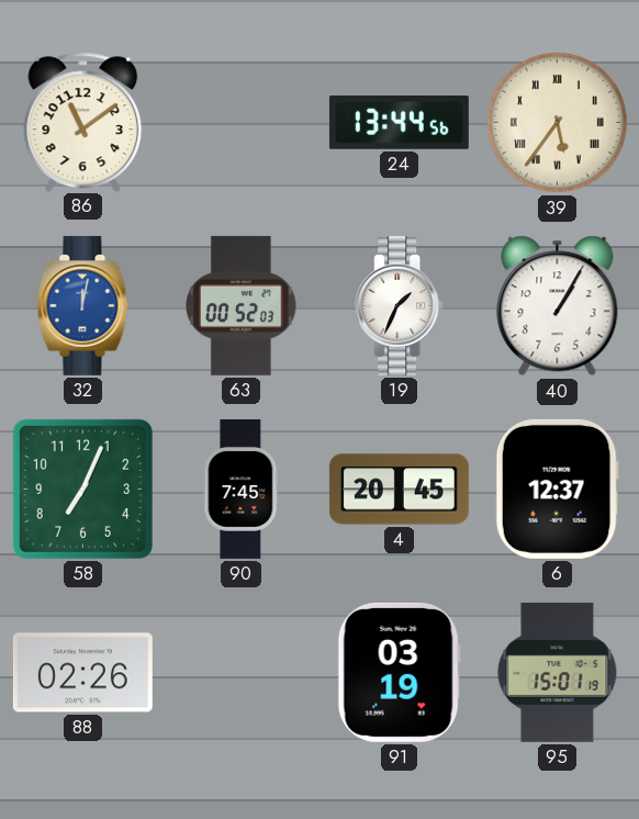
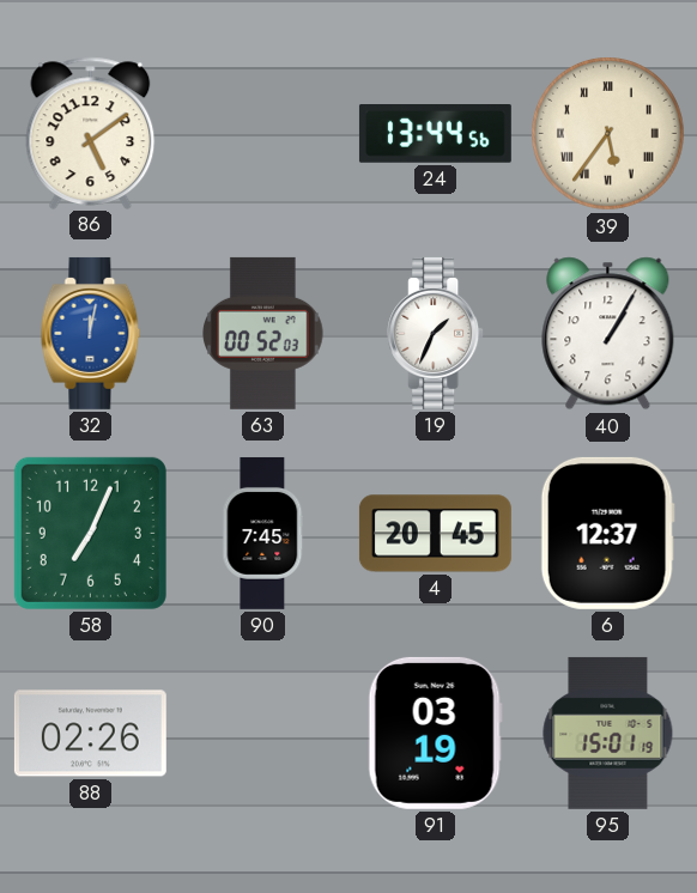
86: 11:09 -> 5:09
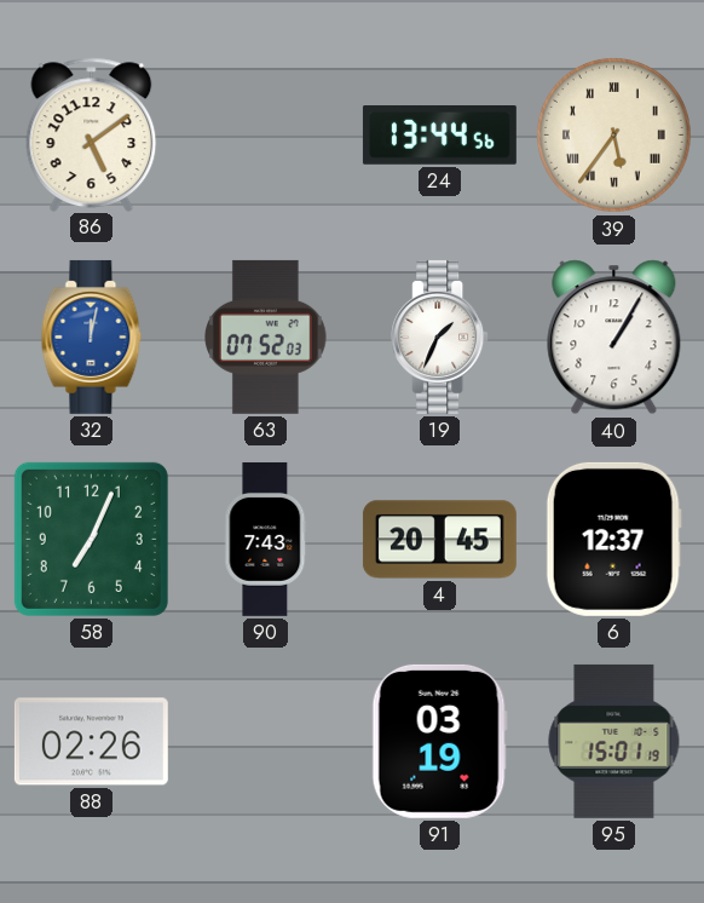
63: 00:52 -> 07:52
90: 7:45 -> 7:43
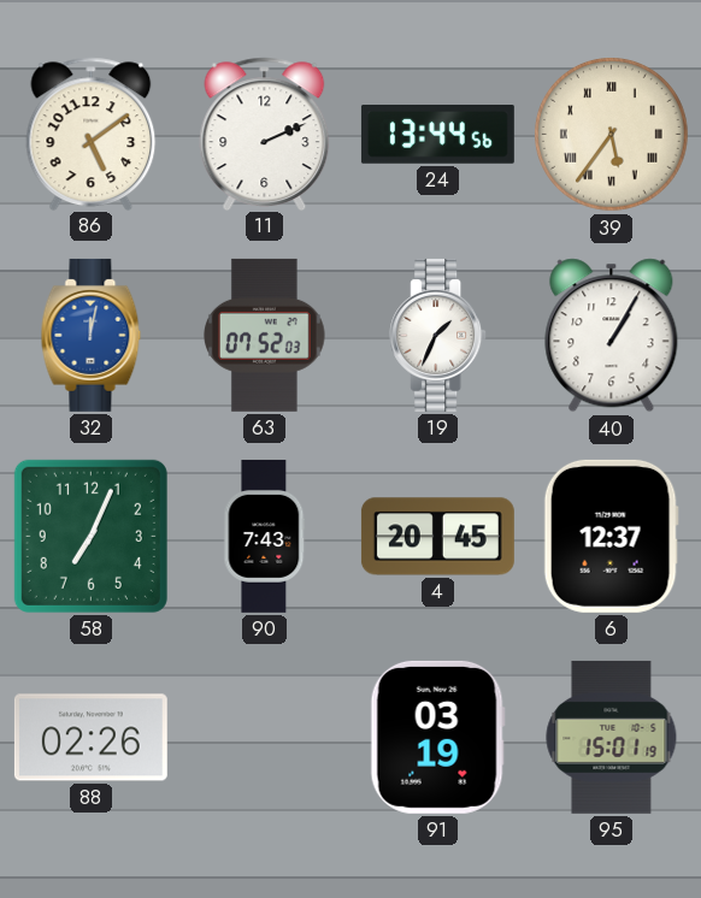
11: none -> 2:11
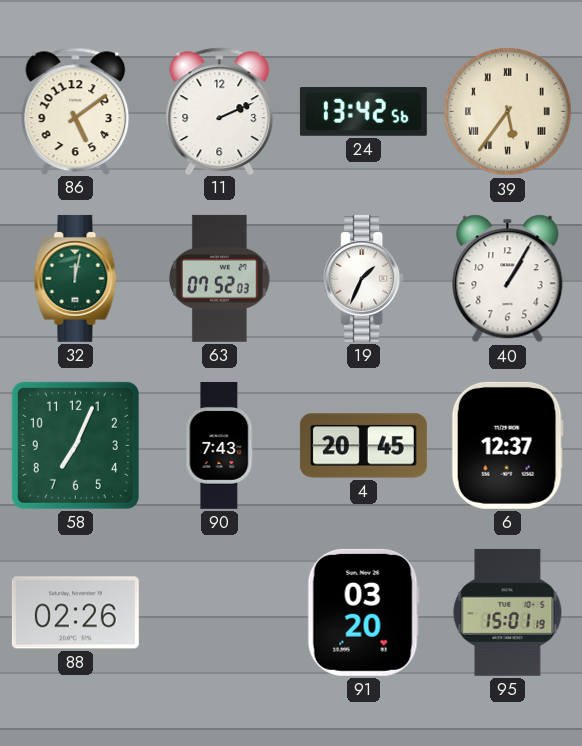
24: 13:44 -> 13:42
32 dial: blue -> green
91: 03:19 -> 03:20
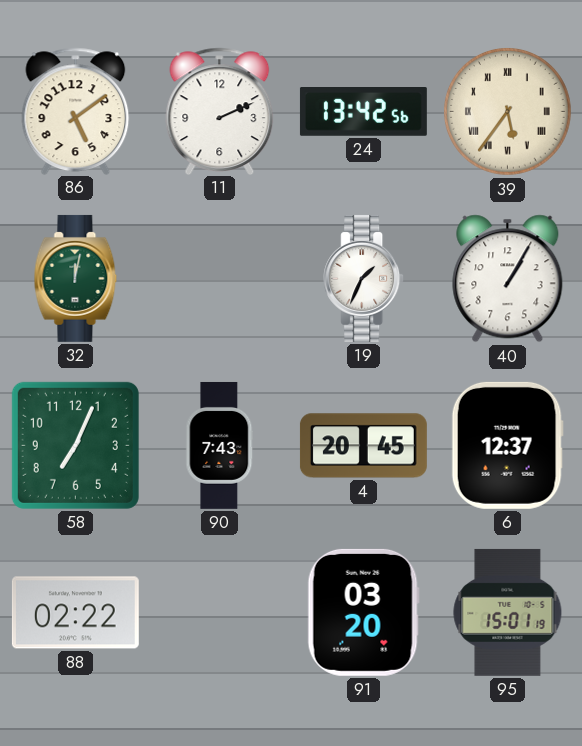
63: 07:52 -> none
88: 02:26 -> 02:22
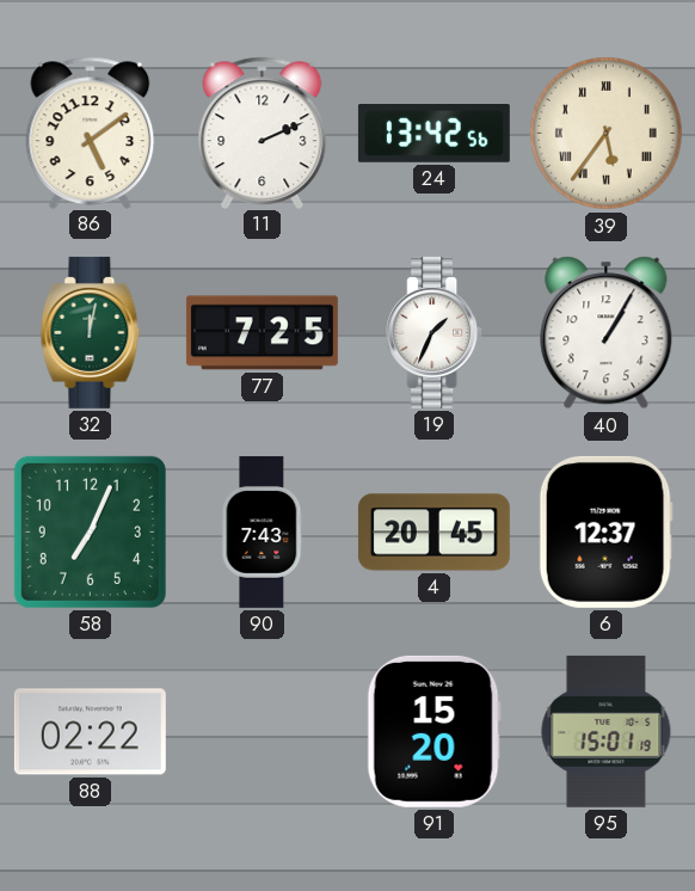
77: none -> 7:25
91: 03:20 -> 15:20
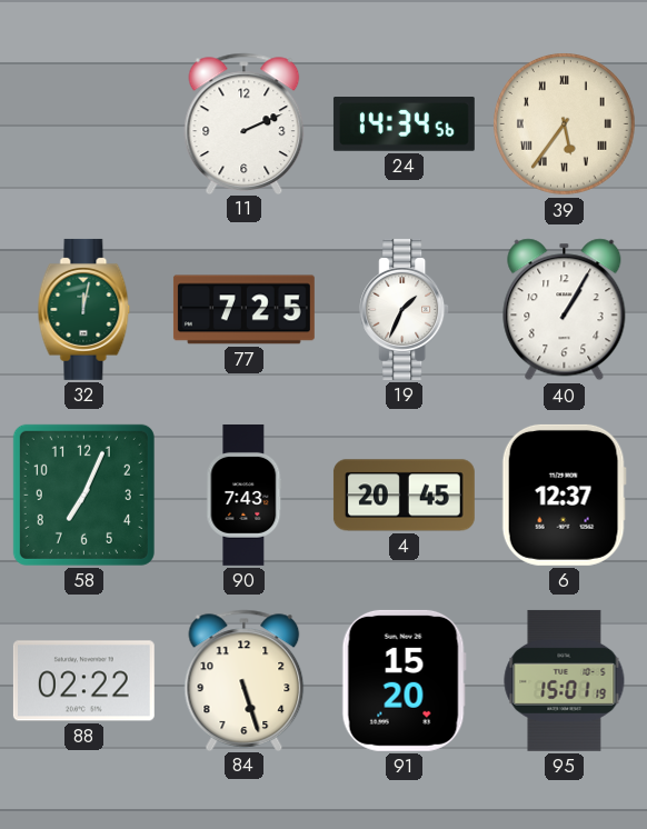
86: 5:09 -> none
24: 13:42 -> 14:34
84: none -> 5:27
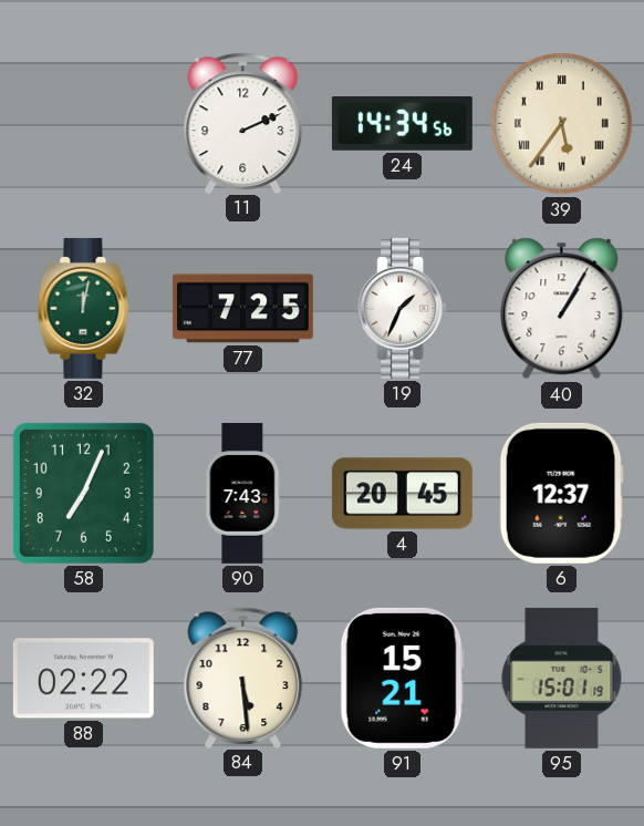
84: 5:27 -> 5:29
91: 15:20 -> 15:21
